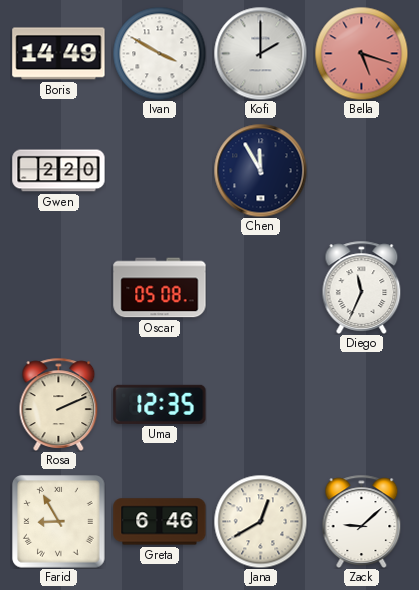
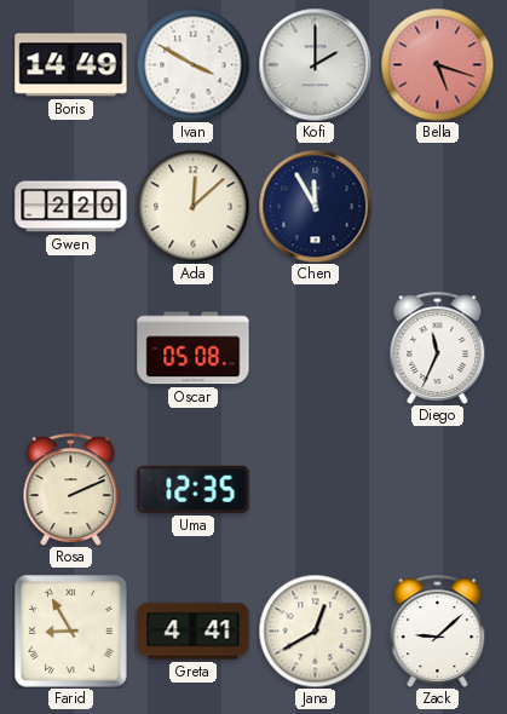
Ada: none -> 12:08
Greta: 6:46 -> 4:41
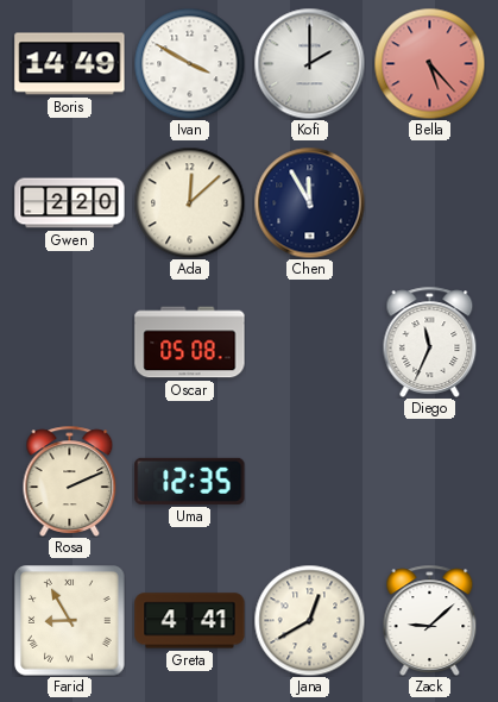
Bella: 5:18 -> 5:23
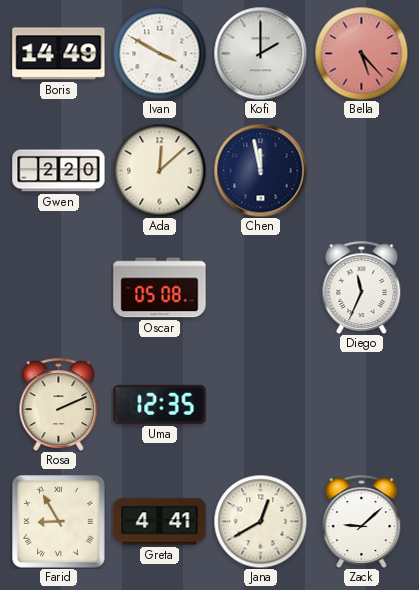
Chen: 11:55 -> 11:58
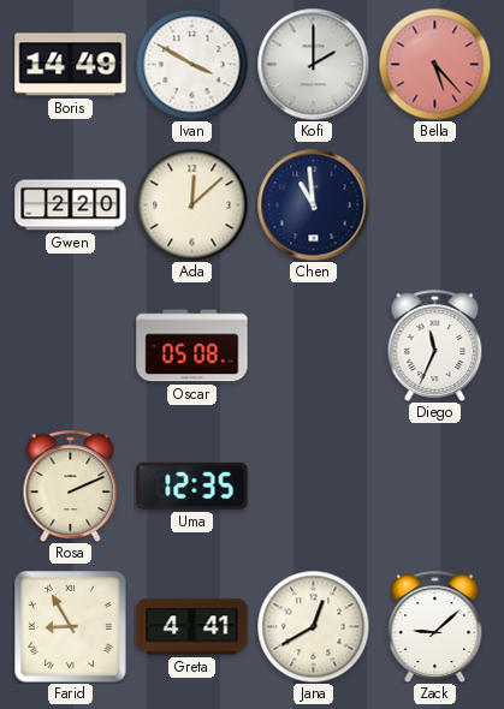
Chen: 11:58 -> 10:59
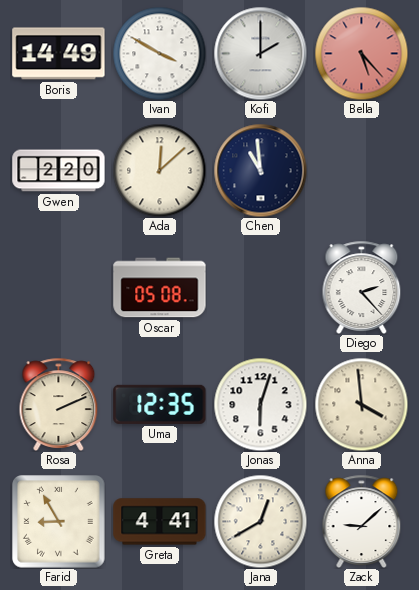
Diego: 11:34 -> 2:23
Jonas: none -> 6:03
Anna: none -> 3:59
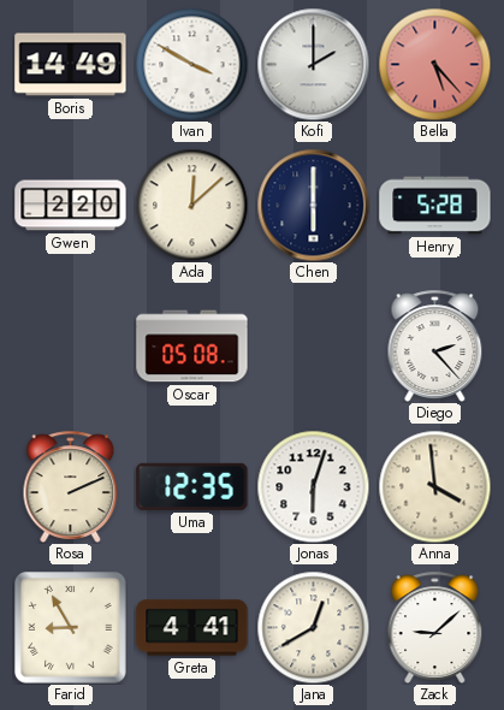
Chen: 10:59 -> 6:00
Henry: none -> 5:28
